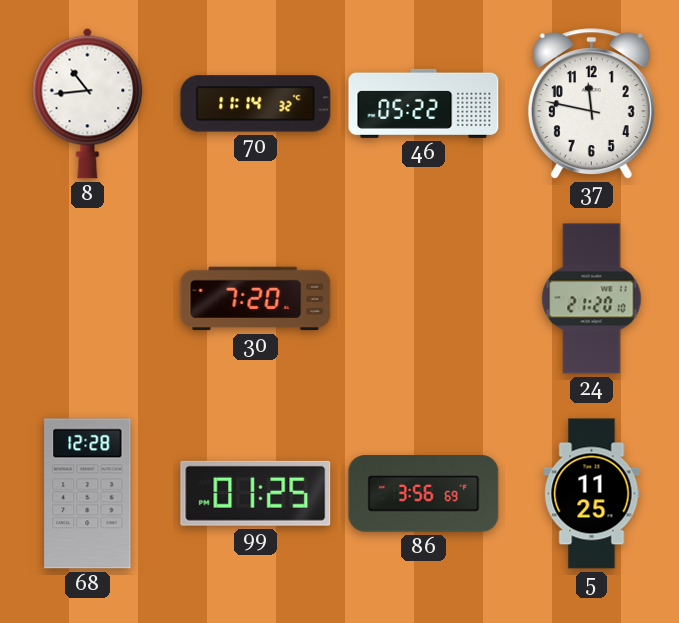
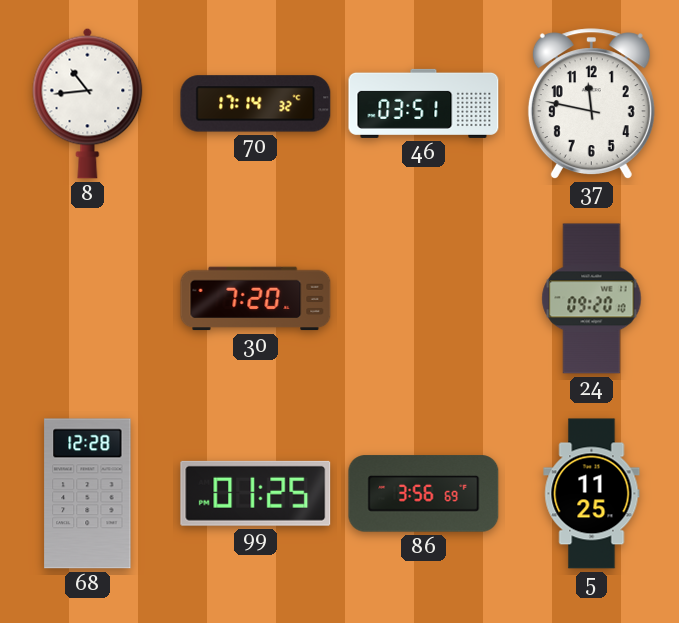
70: 11:14 -> 17:14
46: 05:22 -> 03:51
24: 21:20 -> 09:20
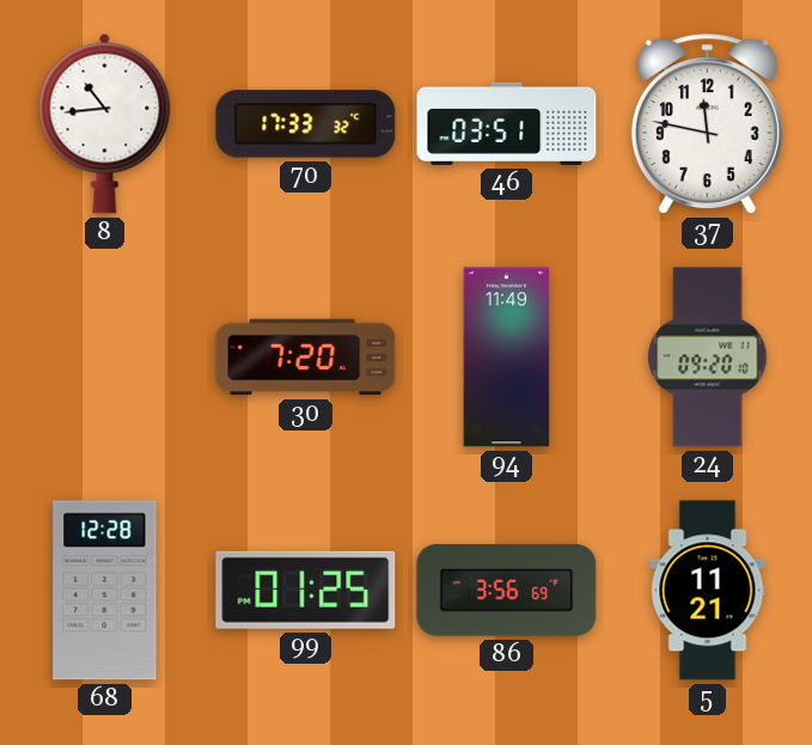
70: 17:14 -> 17:33
94: none -> 11:49
5: 11:25 -> 11:21
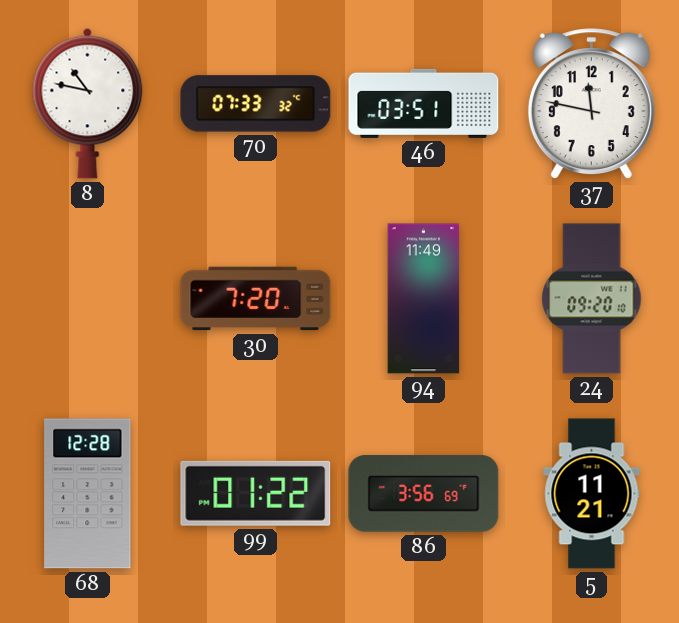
8: 10:44 -> 10:47
70: 17:33 -> 07:33
99: 01:25 -> 01:22
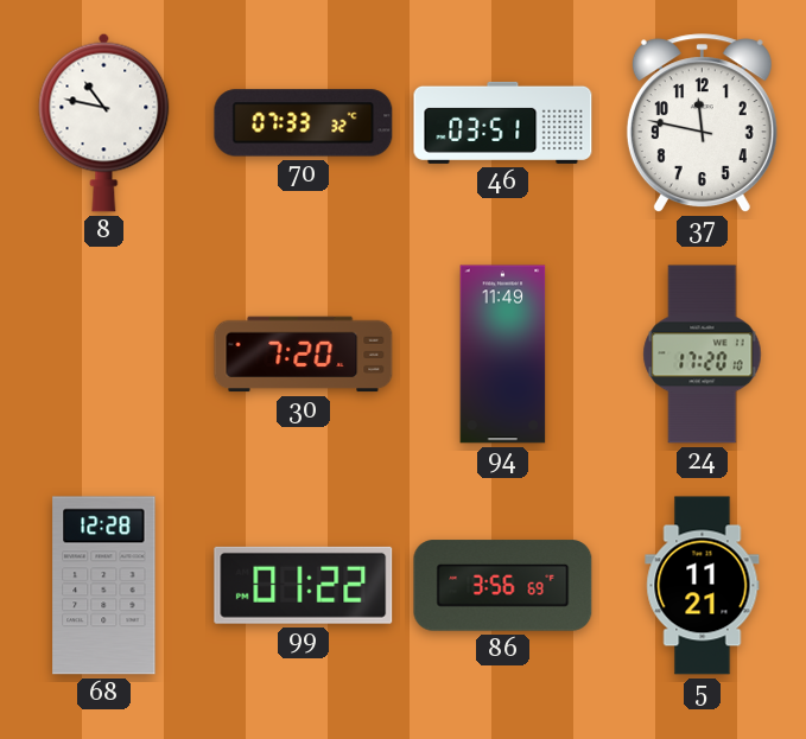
24: 09:20 -> 17:20
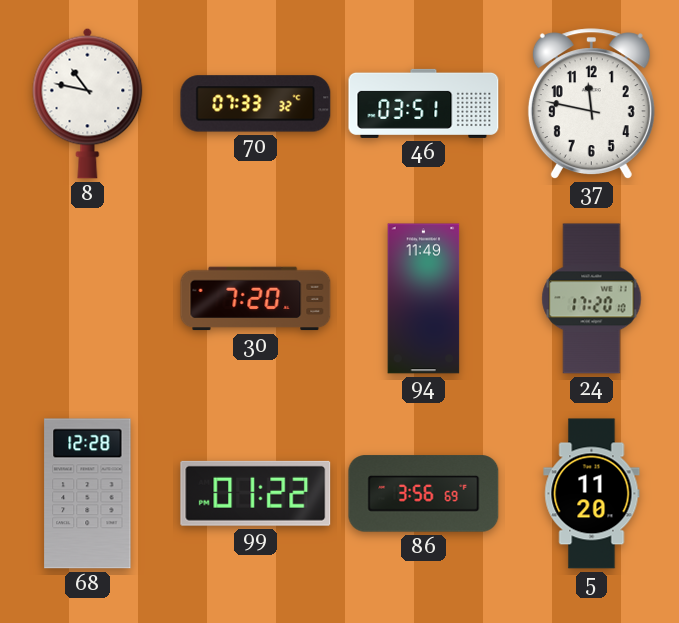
5: 11:21 -> 11:20
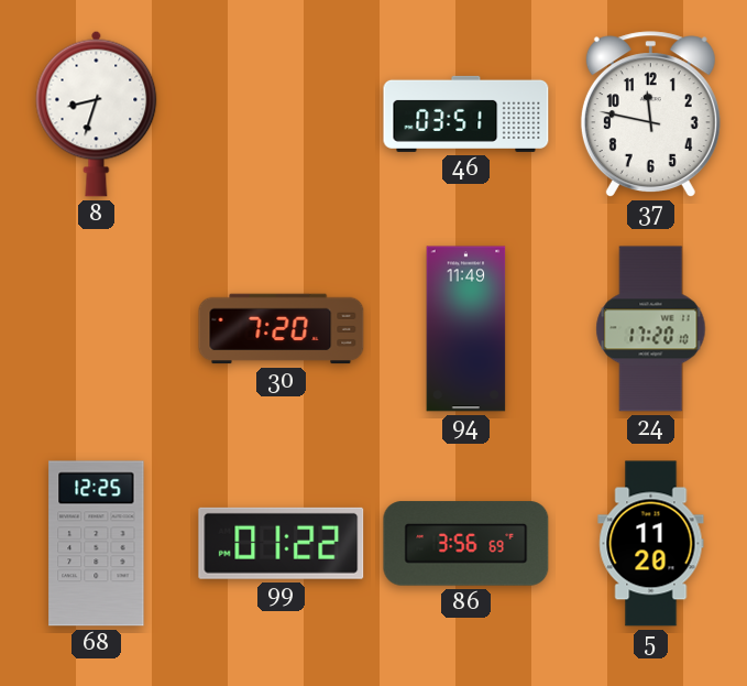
8: 10:47 -> 8:33
70: 07:33 -> none
68: 12:28 -> 12:25
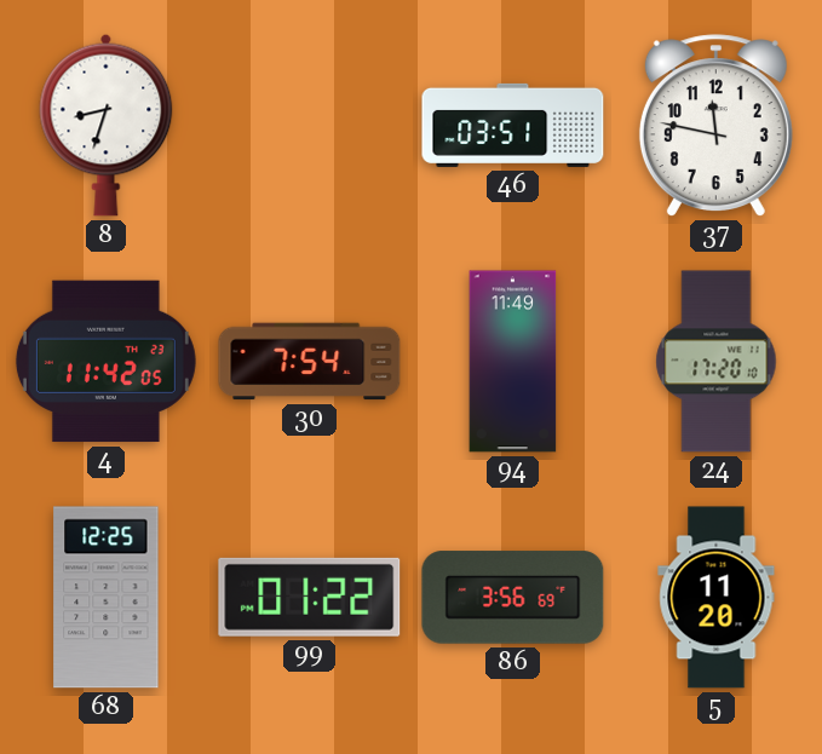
4: none -> 11:42
30: 7:20 -> 7:54
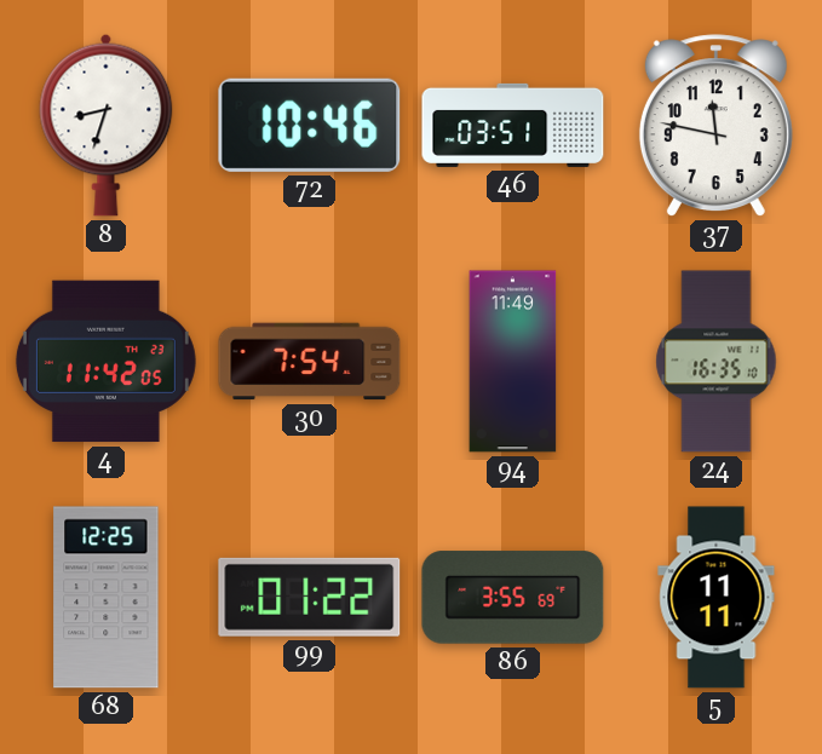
72: none -> 10:46
24: 17:20 -> 16:35
86: 3:56 -> 3:55
5: 11:20 -> 11:11
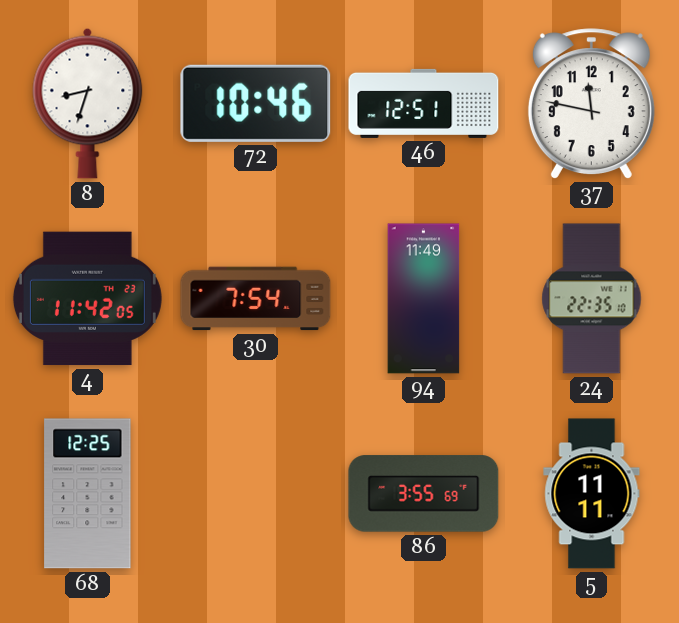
46: 03:51 -> 12:51
24: 16:35 -> 22:35
99: 01:22 -> none
